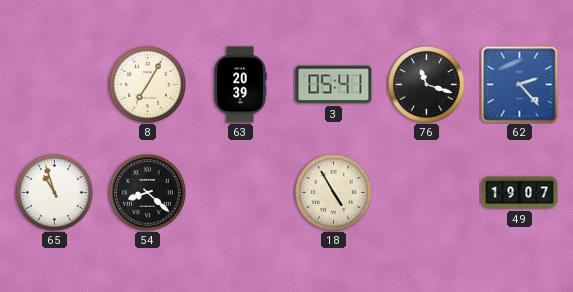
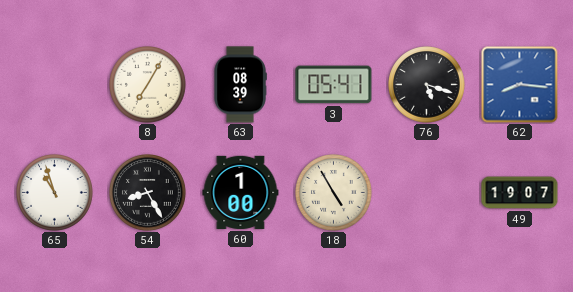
63: 20:39 -> 08:39
76: 11:18 -> 5:18
62: 2:23 -> 8:16
54: 8:22 -> 8:25
60: none -> 1:00
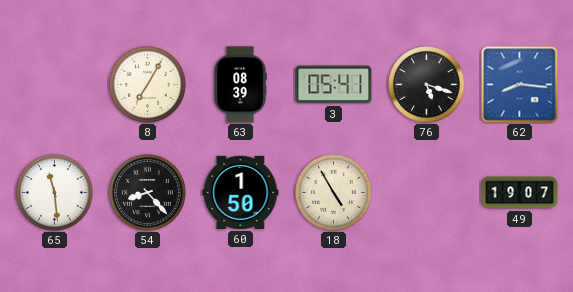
65: 10:57 -> 11:29
54: 8:25 -> 8:23
60: 1:00 -> 1:50
